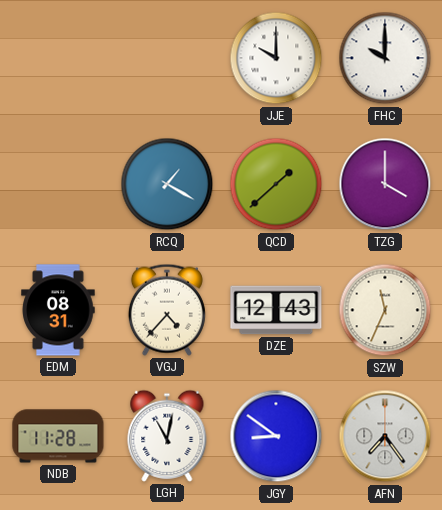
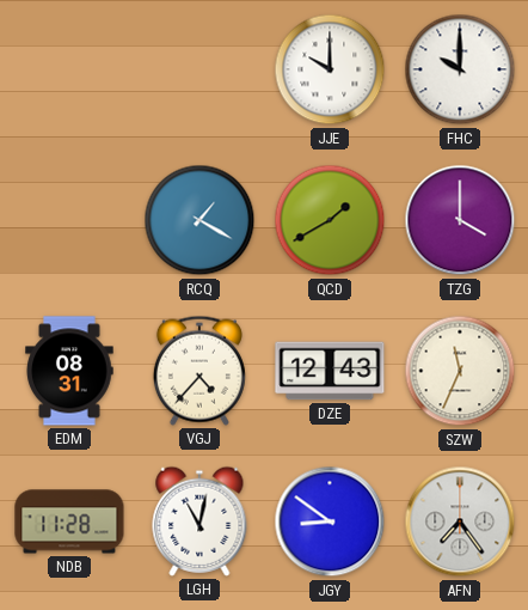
QCD: 1:38 -> 1:40
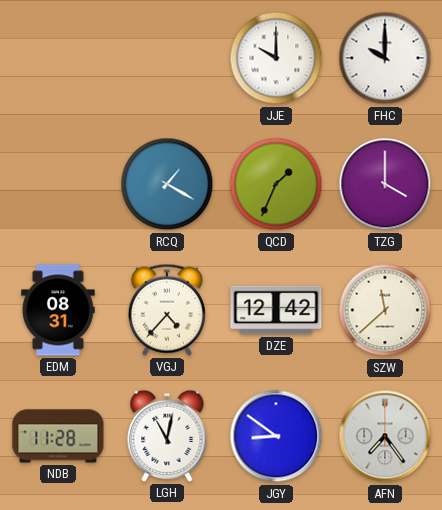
QCD: 1:40 -> 1:34
DZE: 12:43 -> 12:42
SZW: 11:34 -> 11:38
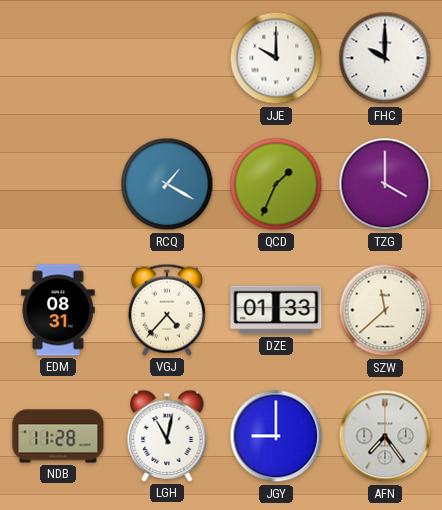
DZE: 12:42 -> 01:33
JGY: 8:51 -> 9:00
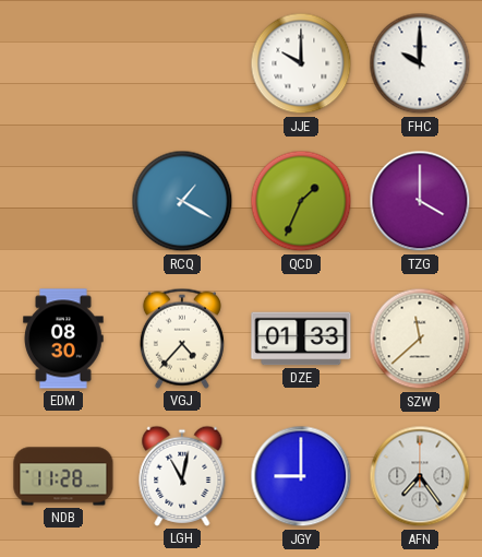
EDM: 08:31 -> 08:30
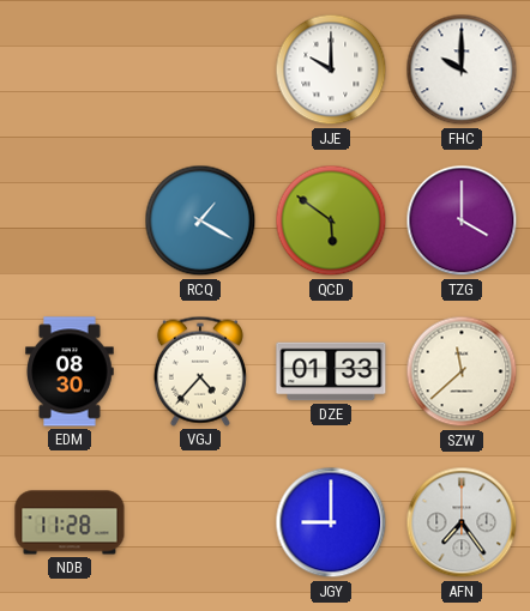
QCD: 1:34 -> 5:51
LGH: 11:02 -> none
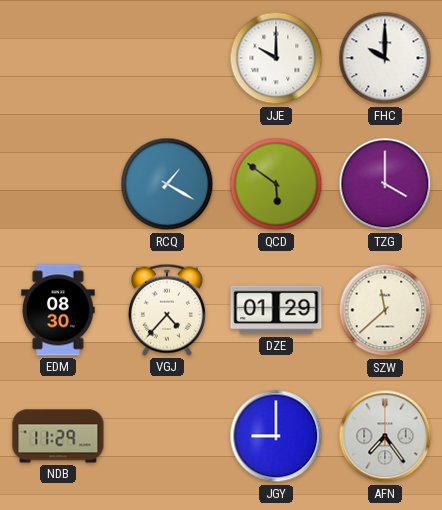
DZE: 01:33 -> 01:29
NDB: 11:28 -> 11:29
